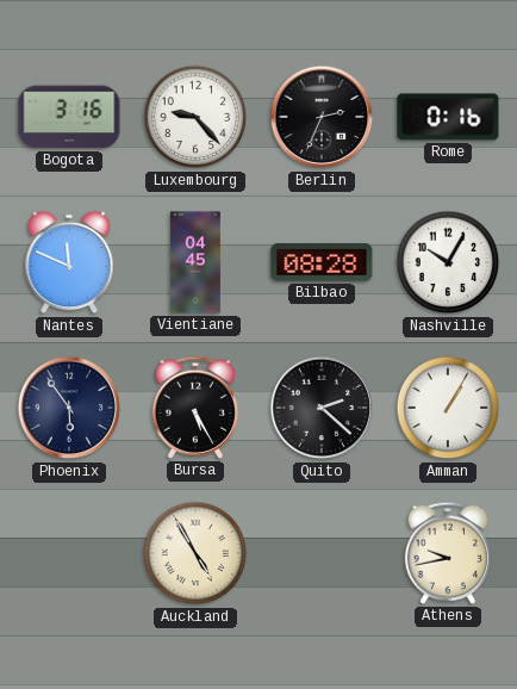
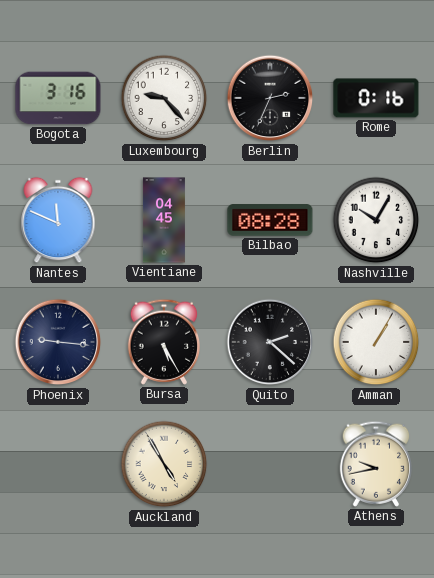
Phoenix: 5:54 -> 9:16
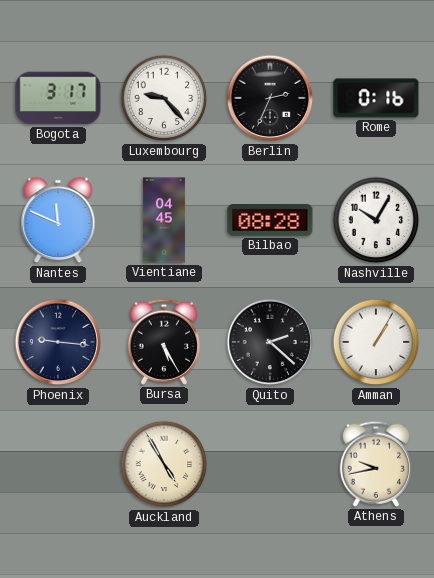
Bogota: 3:16 -> 3:17
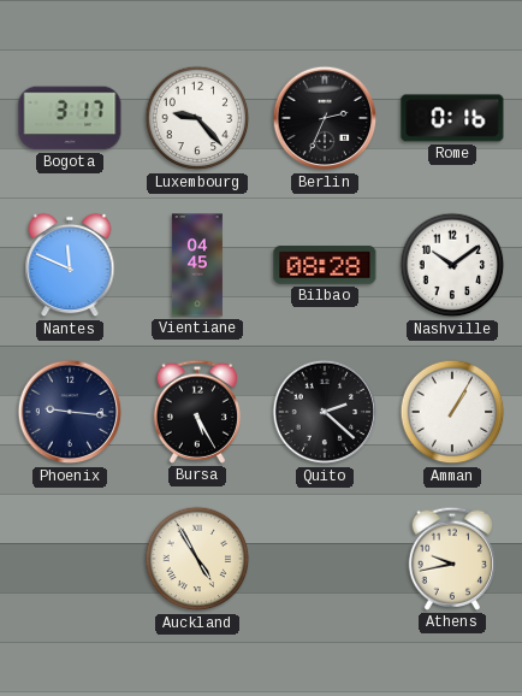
Nashville: 10:05 -> 10:09
